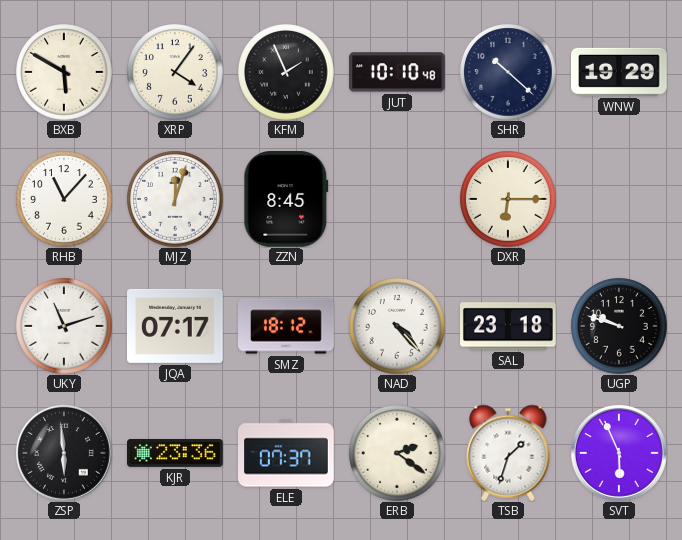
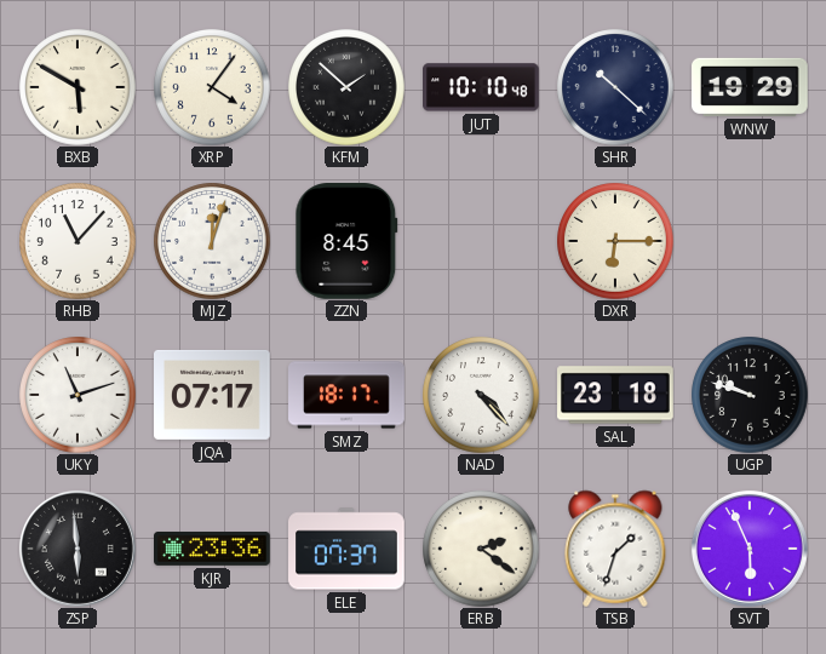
KFM: 1:56 -> 1:52
SMZ: 18:12 -> 18:17
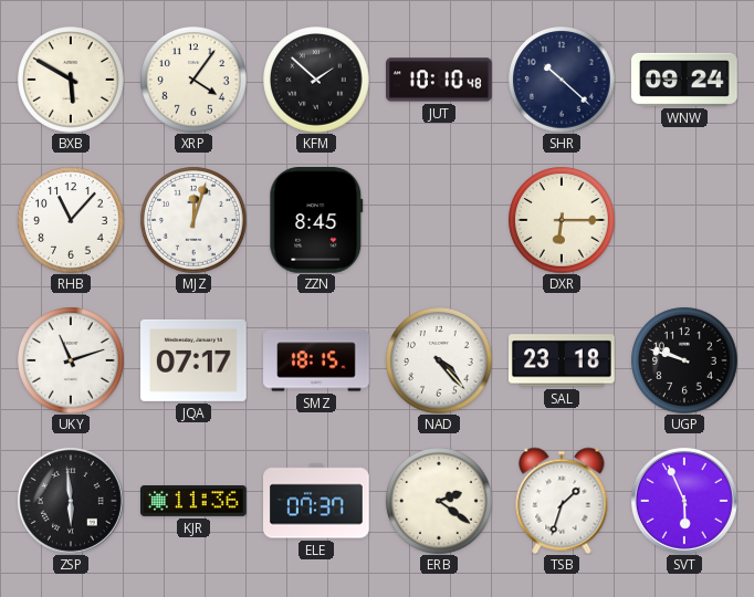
WNW: 19:29 -> 09:24
SMZ: 18:17 -> 18:15
KJR: 23:36 -> 11:36
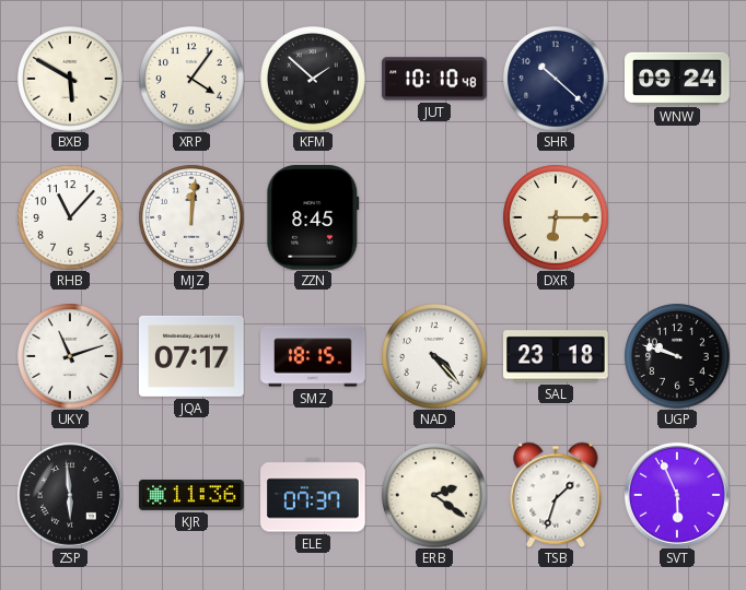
MJZ: 12:03 -> 12:01
